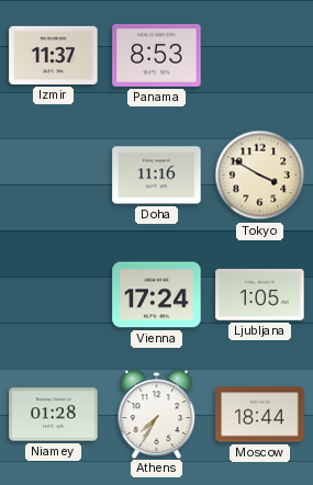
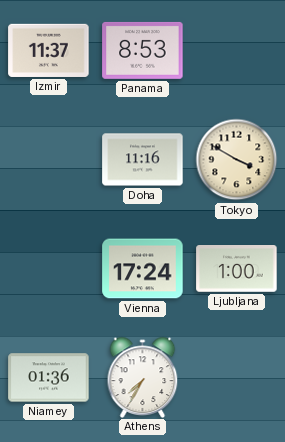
Ljubljana: 1:05 -> 1:00
Niamey: 01:28 -> 01:36
Moscow: 18:44 -> none
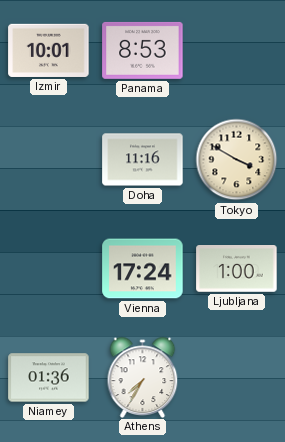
Izmir: 11:37 -> 10:01
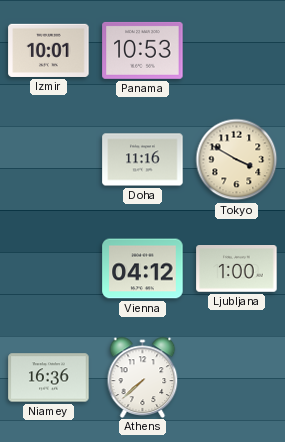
Panama: 8:53 -> 10:53
Vienna: 17:24 -> 04:12
Niamey: 01:36 -> 16:36
Athens: 7:35 -> 7:38
